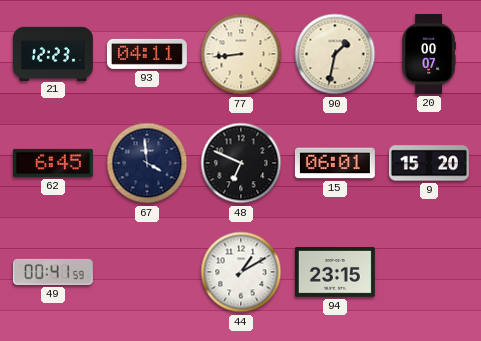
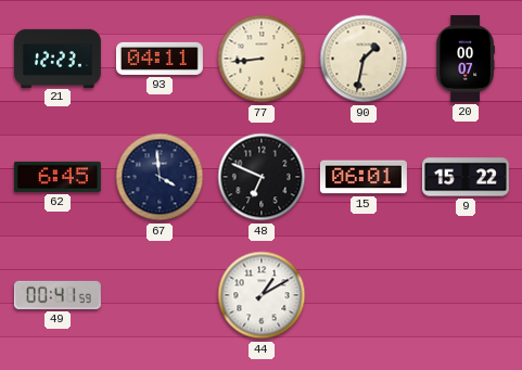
9: 15:20 -> 15:22
94: 23:15 -> none
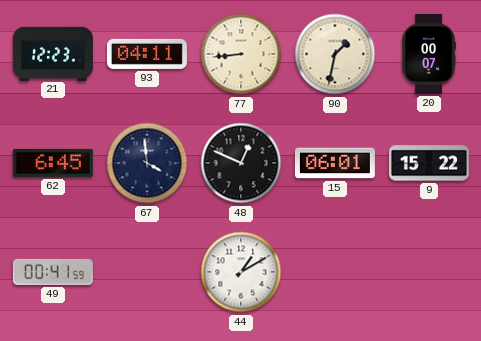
48: 6:49 -> 12:49
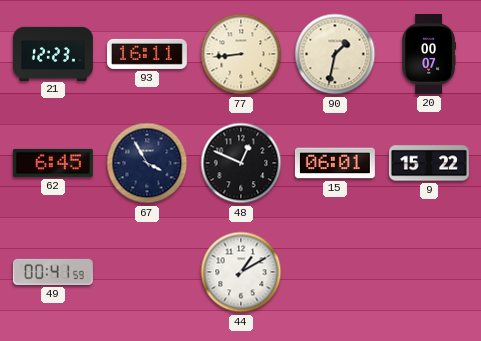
93: 04:11 -> 16:11
67: 3:59 -> 3:55
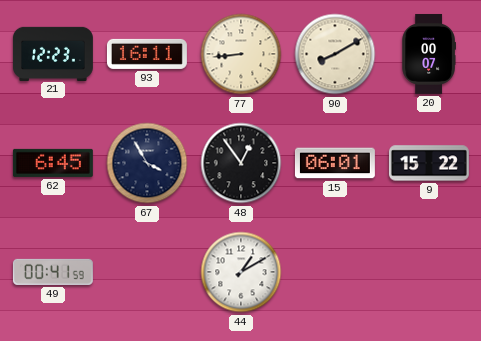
90: 1:32 -> 8:10
48: 12:49 -> 12:54
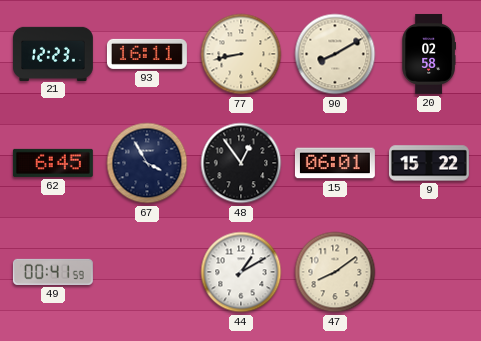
77: 8:44 -> 8:43
20: 00:07 -> 02:58
47: none -> 8:09
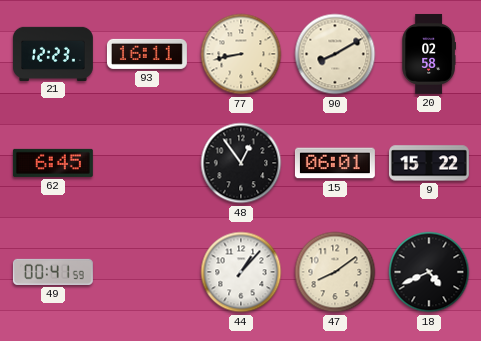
67: 3:55 -> none
44: 1:10 -> 1:07
18: none -> 4:41
